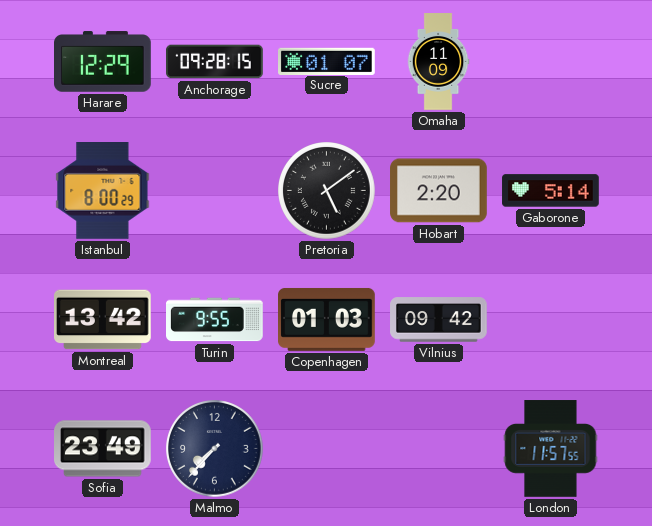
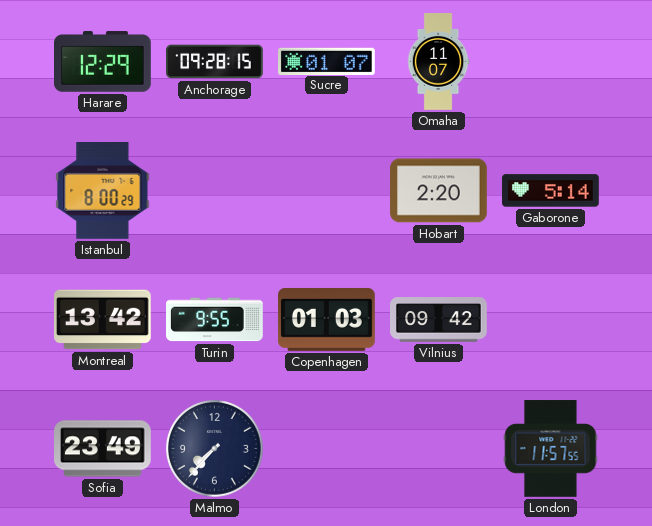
Omaha: 11:09 -> 11:07
Pretoria: 5:09 -> none
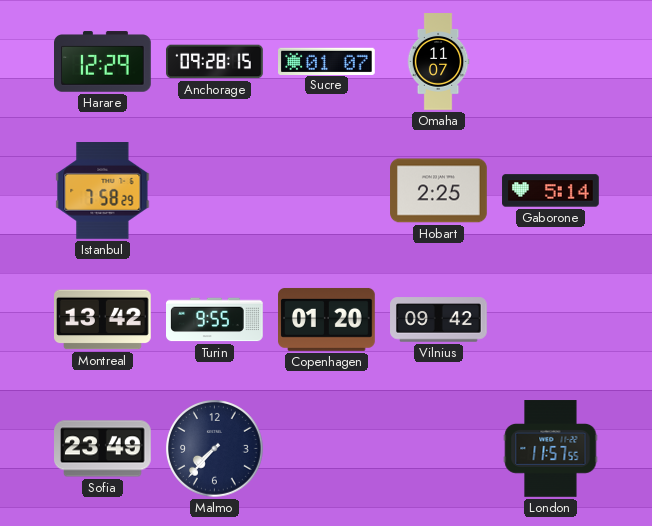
Istanbul: 8:00 -> 7:58
Hobart: 2:20 -> 2:25
Copenhagen: 01:03 -> 01:20
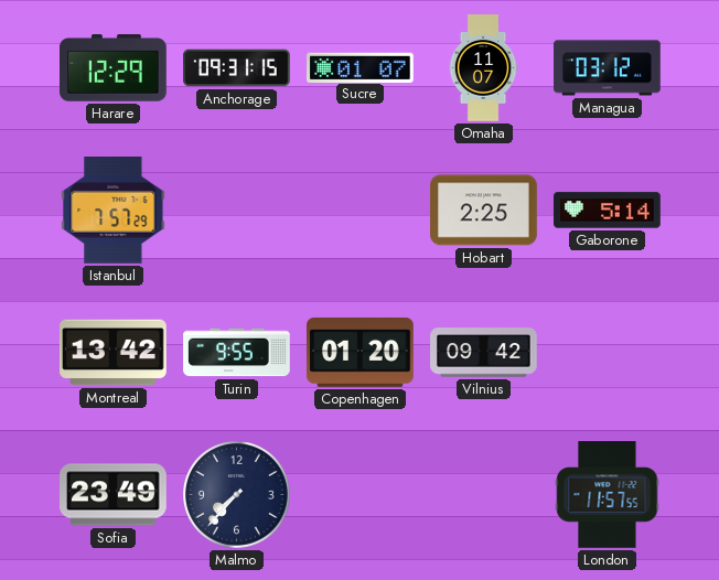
Anchorage: 09:28 -> 09:31
Managua: none -> 03:12
Istanbul: 7:58 -> 7:57
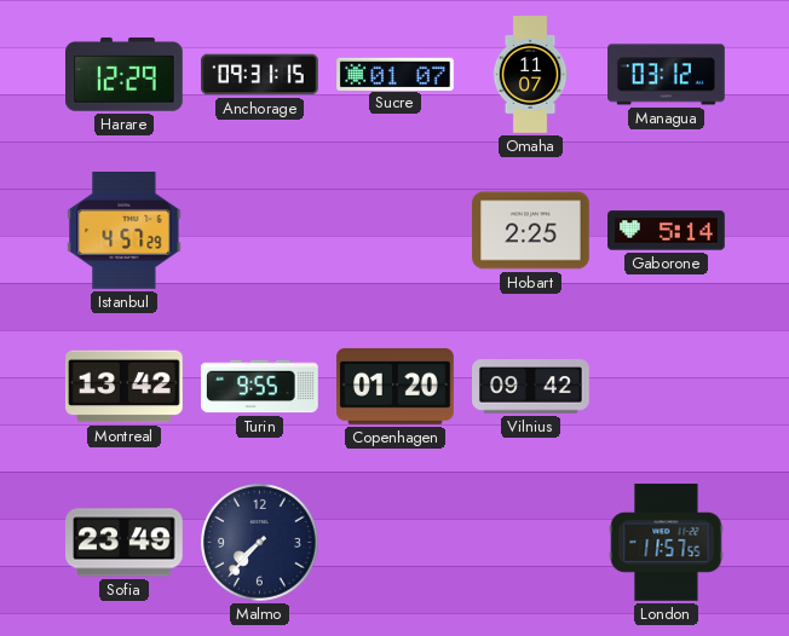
Istanbul: 7:57 -> 4:57
